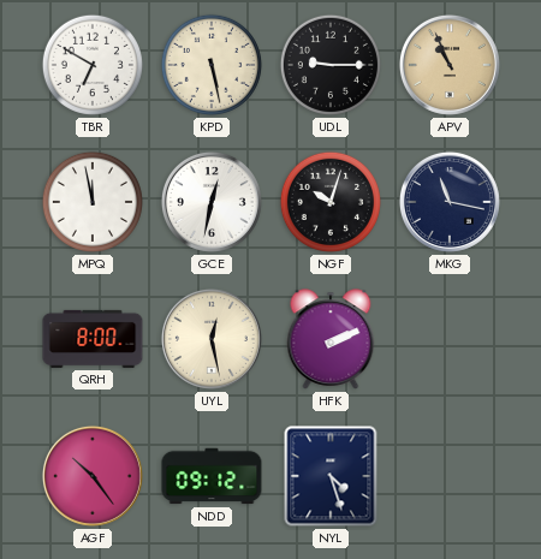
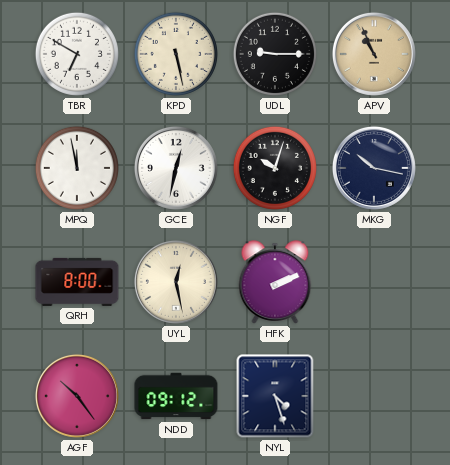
MKG: 11:17 -> 10:17
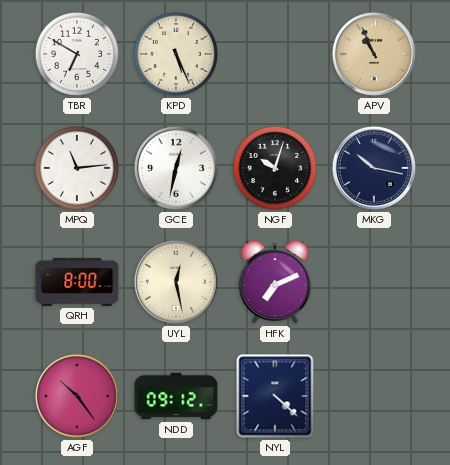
KPD: 5:28 -> 5:26
UDL: 9:15 -> none
MPQ: 11:58 -> 11:14
HFK: 2:11 -> 7:11
NYL: 4:27 -> 4:22
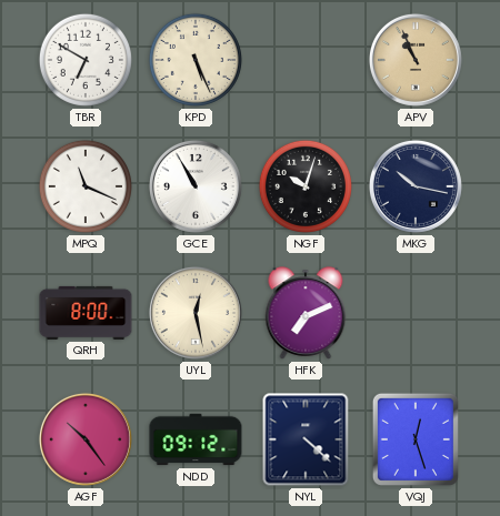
MPQ: 11:14 -> 11:19
GCE: 12:32 -> 10:55
VQJ: none -> 12:27
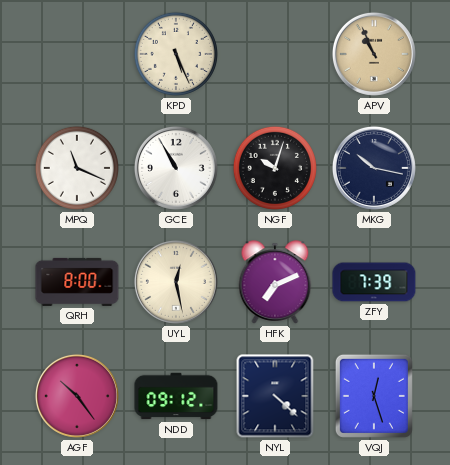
TBR: 6:50 -> none
ZFY: none -> 7:39
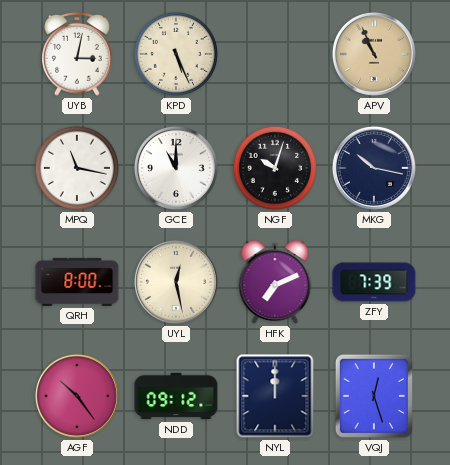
UYB: none -> 3:02
MPQ: 11:19 -> 11:17
GCE: 10:55 -> 11:00
NYL: 4:22 -> 12:00
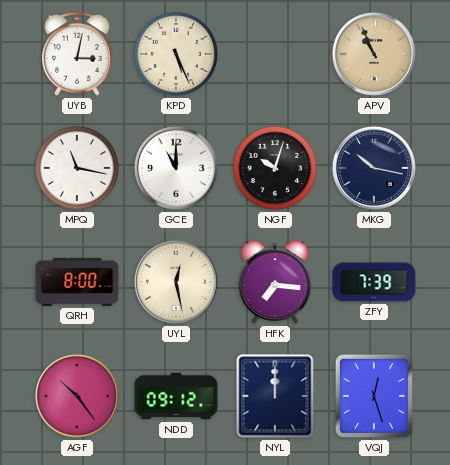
HFK: 7:11 -> 7:16
